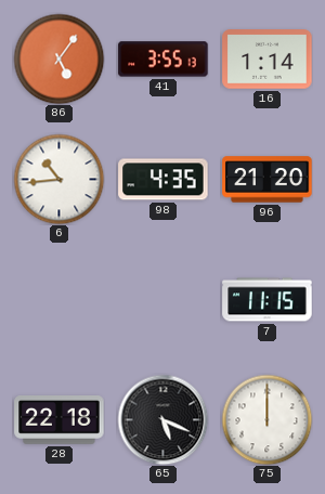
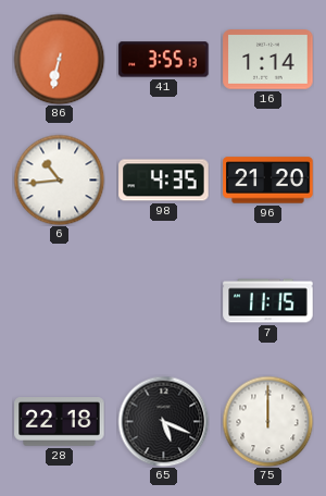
86: 5:06 -> 6:32
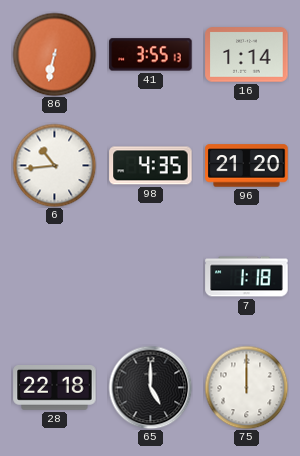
7: 11:15 -> 1:18
65: 5:19 -> 5:00
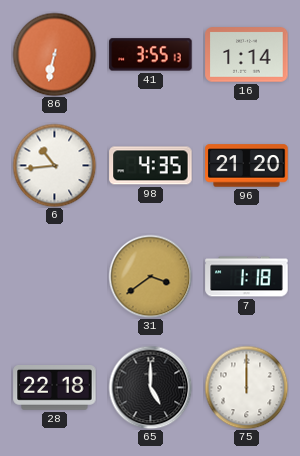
31: none -> 3:39
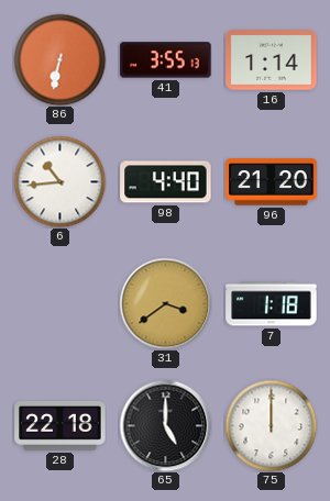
98: 4:35 -> 4:40
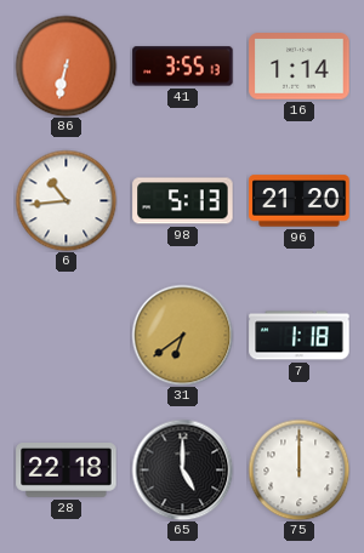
98: 4:40 -> 5:13
31: 3:39 -> 6:39
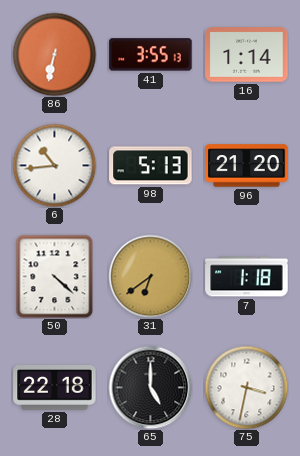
50: none -> 4:22
75: 12:00 -> 3:32
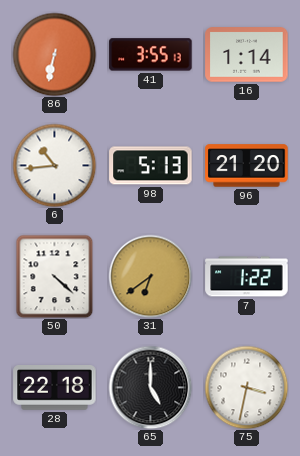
7: 1:18 -> 1:22
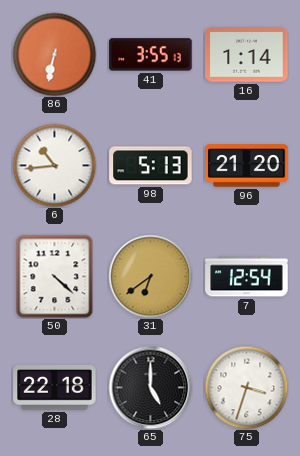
7: 1:22 -> 12:54
75: 3:32 -> 3:33
